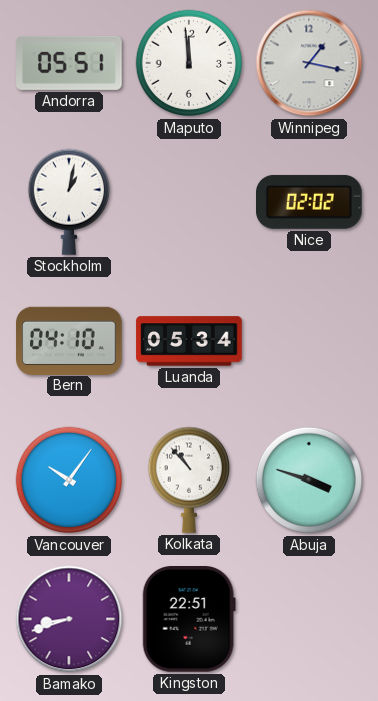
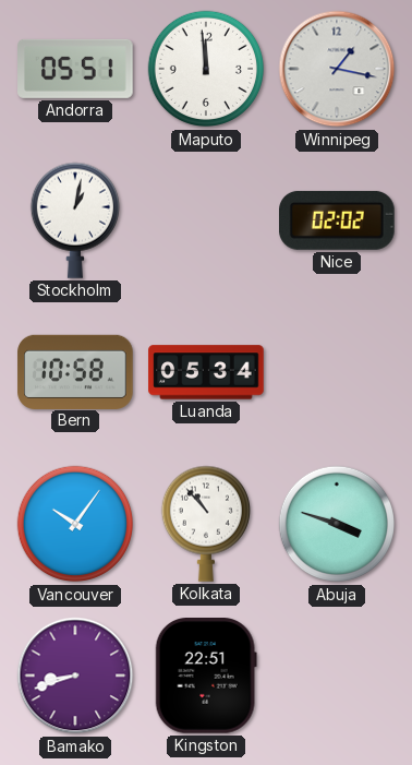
Bern: 04:10 -> 10:58
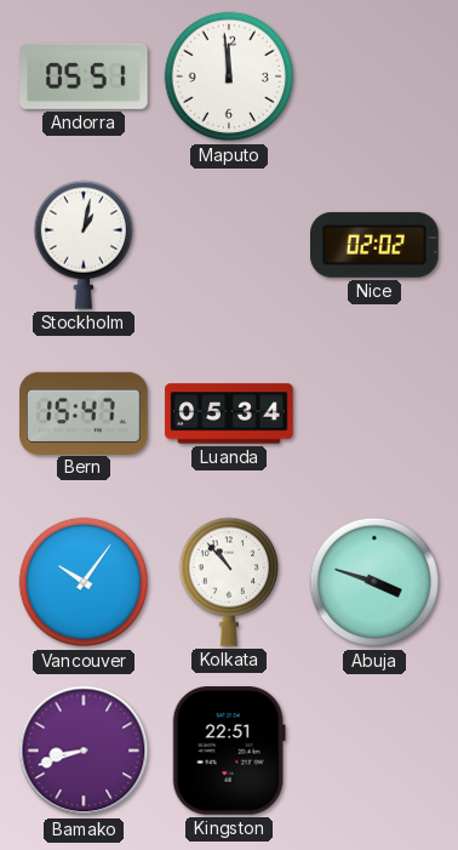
Winnipeg: 1:17 -> none
Bern: 10:58 -> 15:47
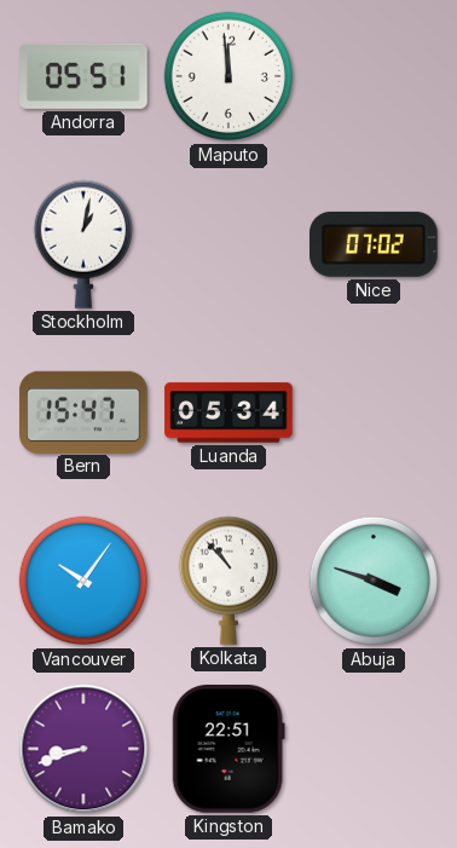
Nice: 02:02 -> 07:02
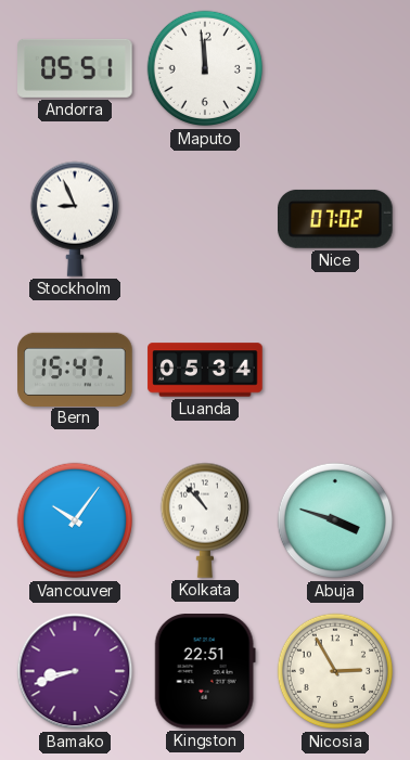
Stockholm: 1:02 -> 8:56
Nicosia: none -> 2:55
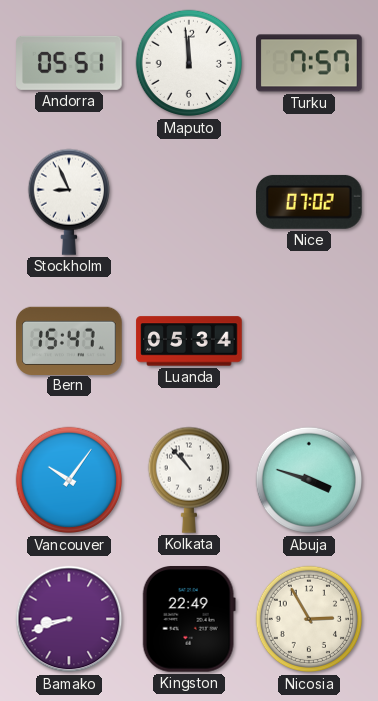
Turku: none -> 7:57
Kingston: 22:51 -> 22:49
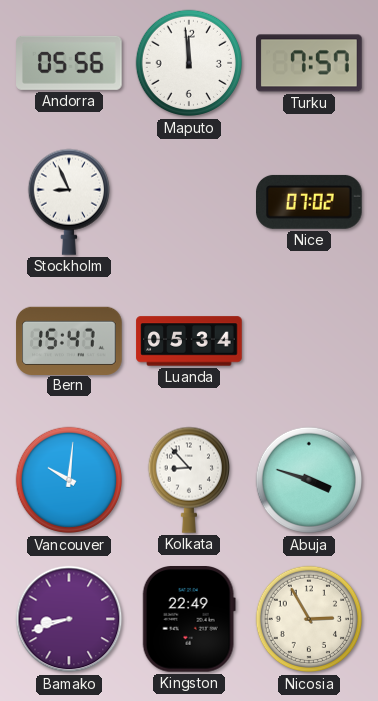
Andorra: 05:51 -> 05:56
Vancouver: 10:06 -> 10:01
Kolkata: 10:53 -> 8:53
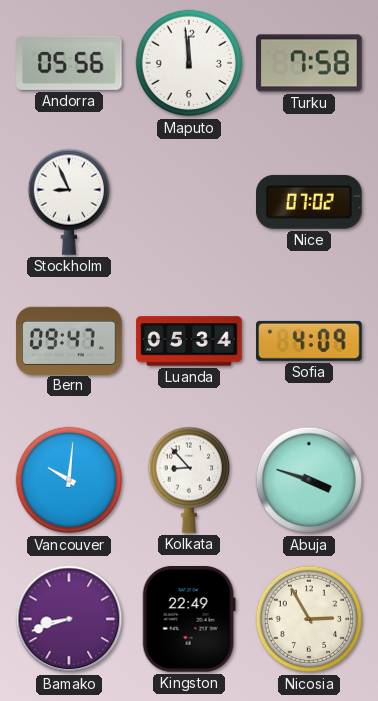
Turku: 7:57 -> 7:58
Bern: 15:47 -> 09:47
Sofia: none -> 4:09
